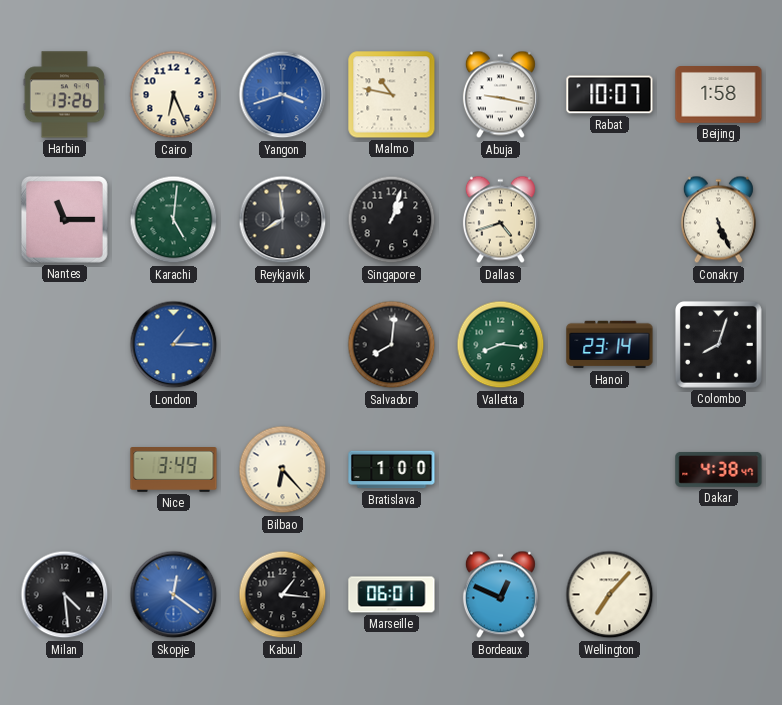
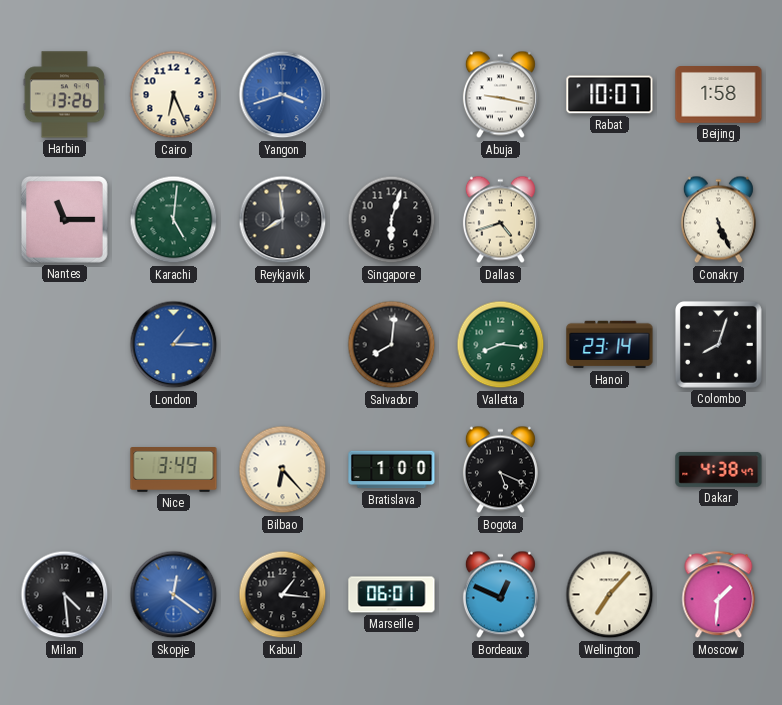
Malmo: 10:47 -> none
Singapore: 1:03 -> 6:03
Bogota: none -> 5:19
Moscow: none -> 1:31
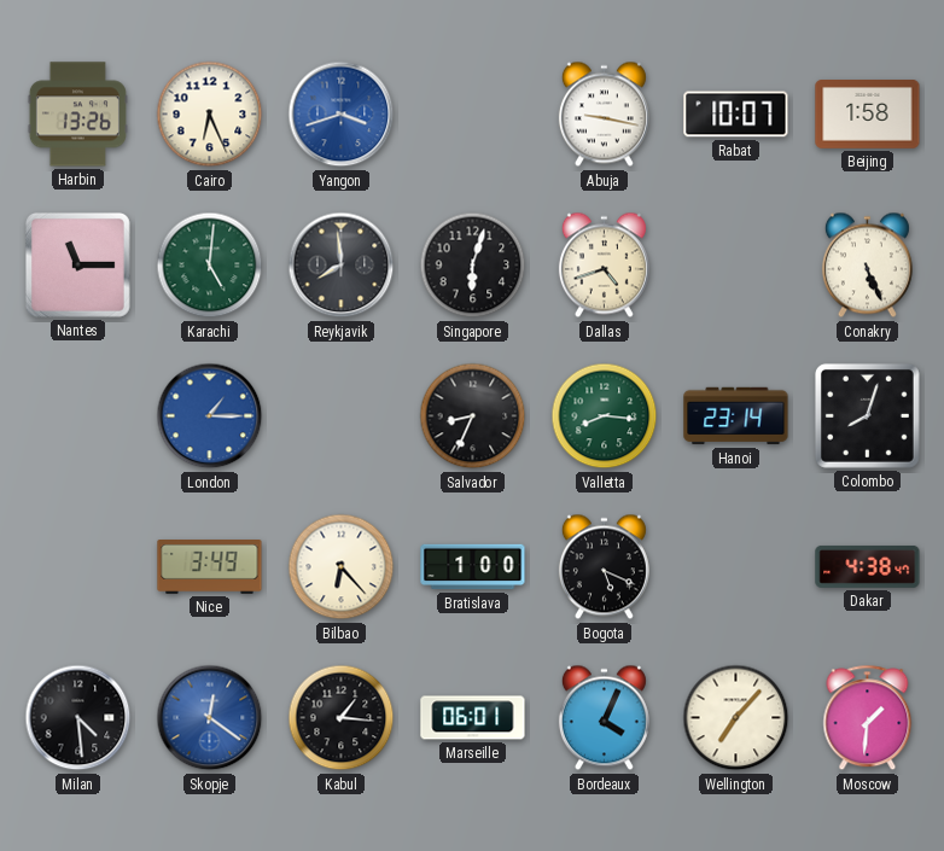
Salvador: 8:01 -> 8:34
Bordeaux: 12:49 -> 4:04
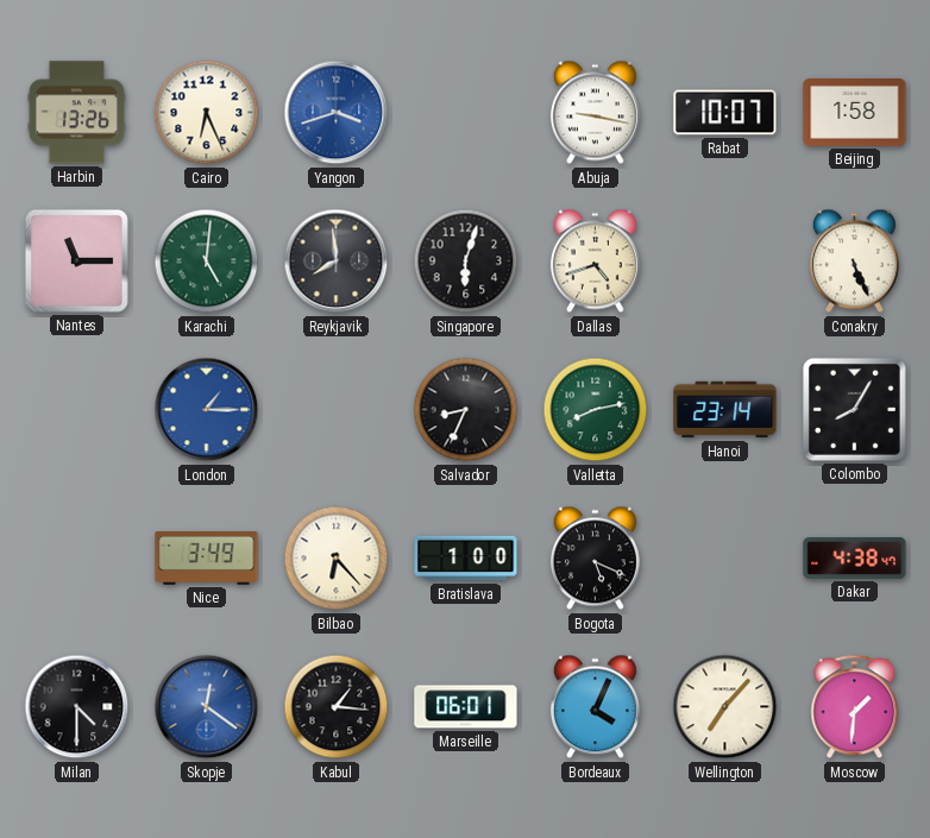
Valletta: 8:16 -> 8:13
Colombo: 8:03 -> 8:05
Milan: 4:29 -> 4:30
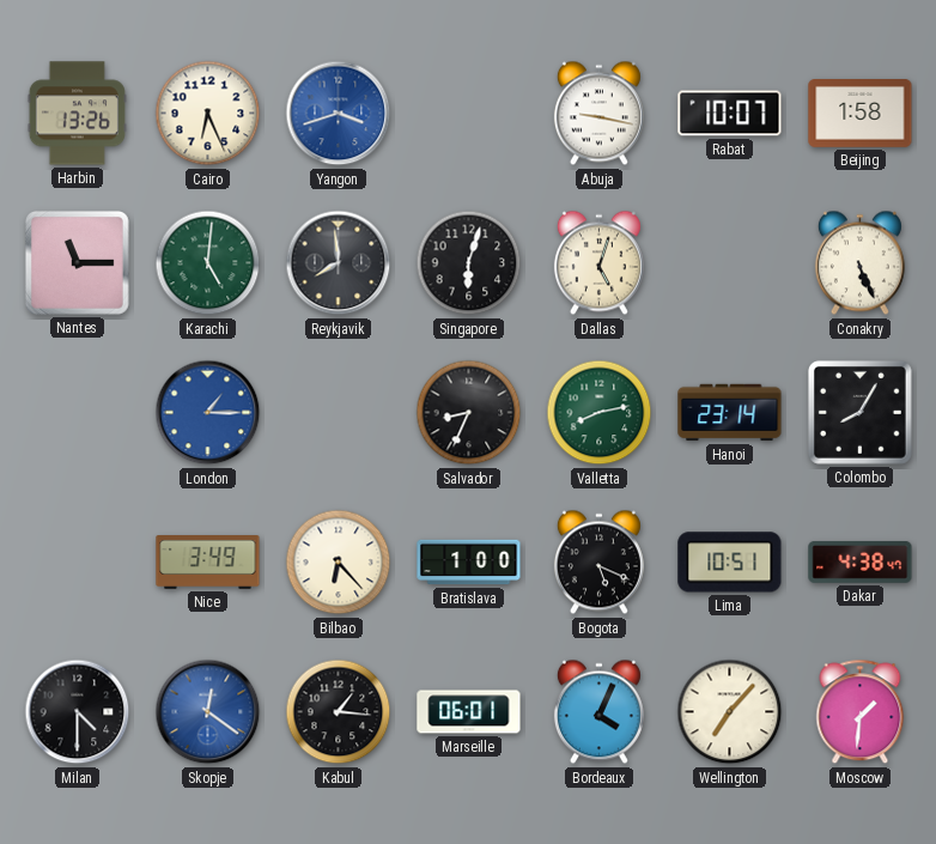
Dallas: 4:42 -> 5:03
Lima: none -> 10:51
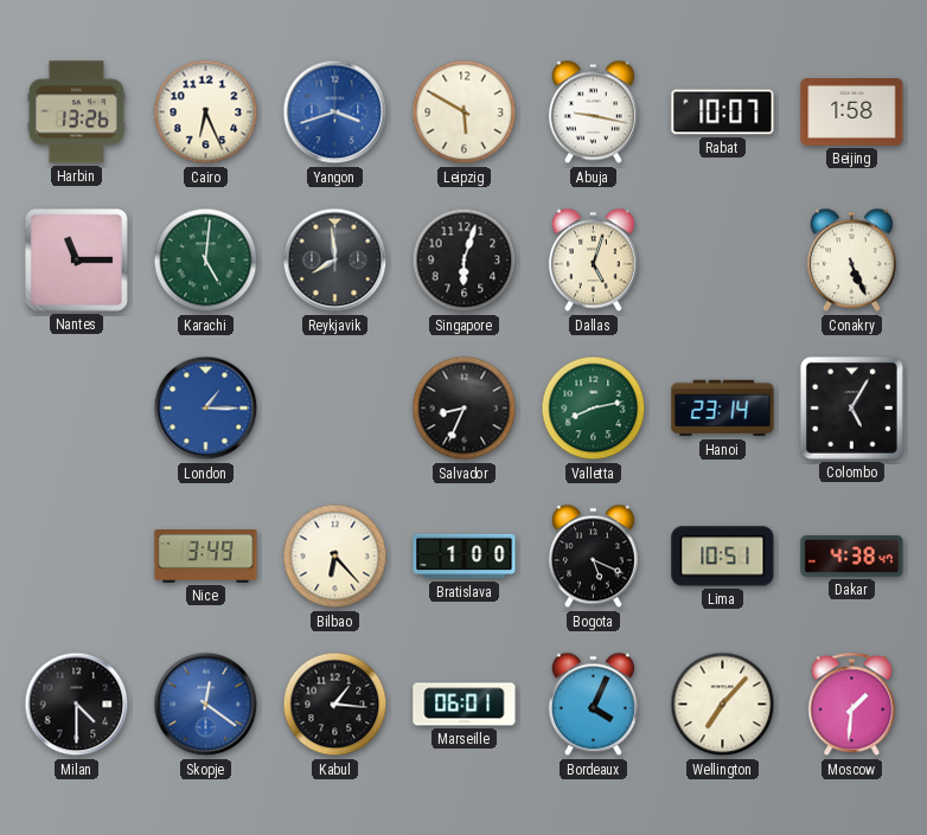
Leipzig: none -> 5:50
Colombo: 8:05 -> 5:05
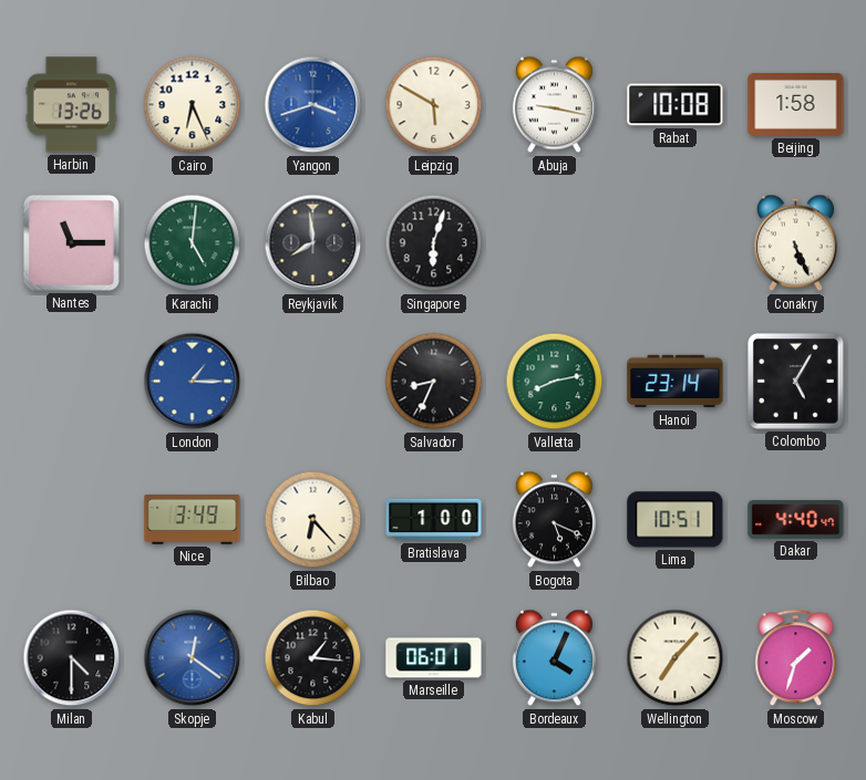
Rabat: 10:07 -> 10:08
Dallas: 5:03 -> none
Dakar: 4:38 -> 4:40
Moscow: 1:31 -> 1:33
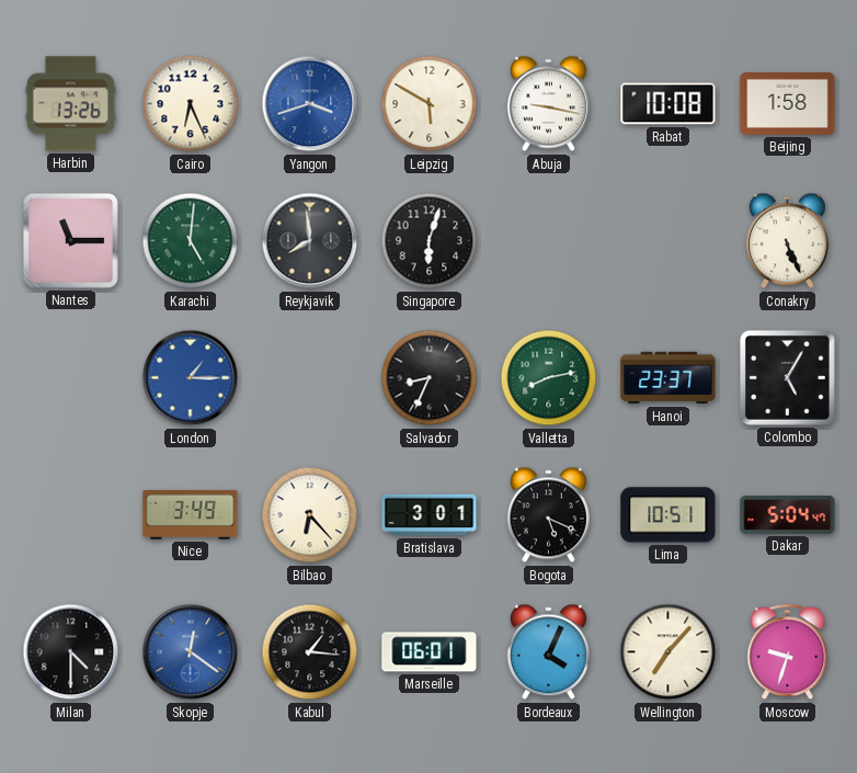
Hanoi: 23:14 -> 23:37
Bratislava: 1:00 -> 3:01
Dakar: 4:40 -> 5:04
Moscow: 1:33 -> 9:33
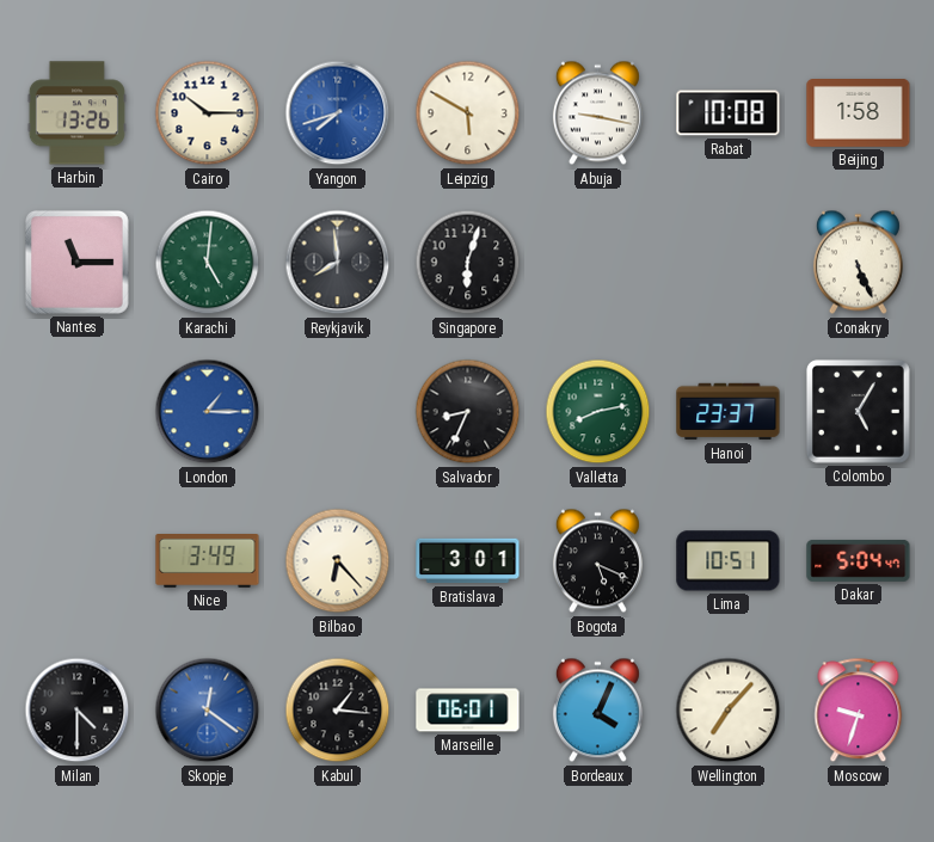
Cairo: 6:26 -> 10:15
Yangon: 3:42 -> 7:42
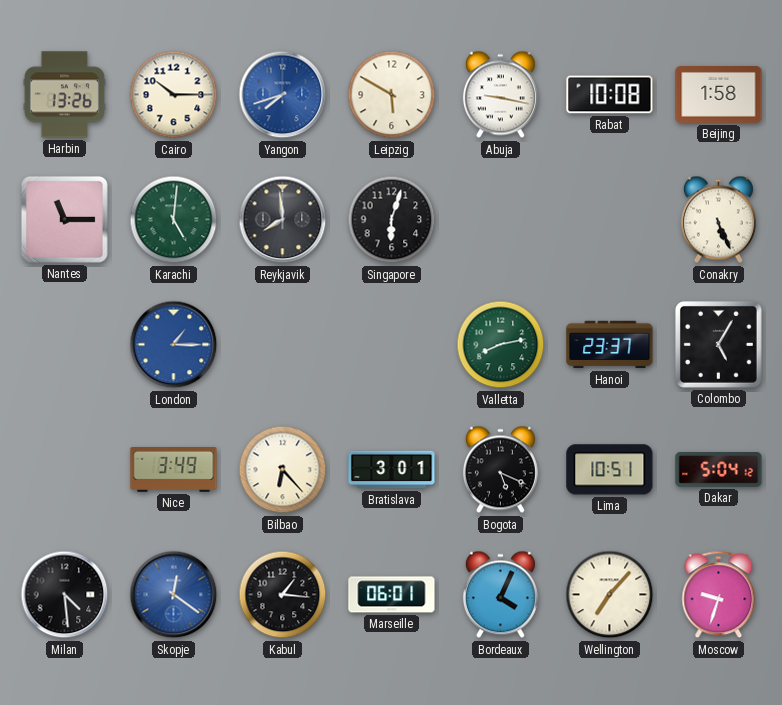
Salvador: 8:34 -> none
Dakar: 5:04:47 -> 5:04:12
Milan: 4:30 -> 4:29
